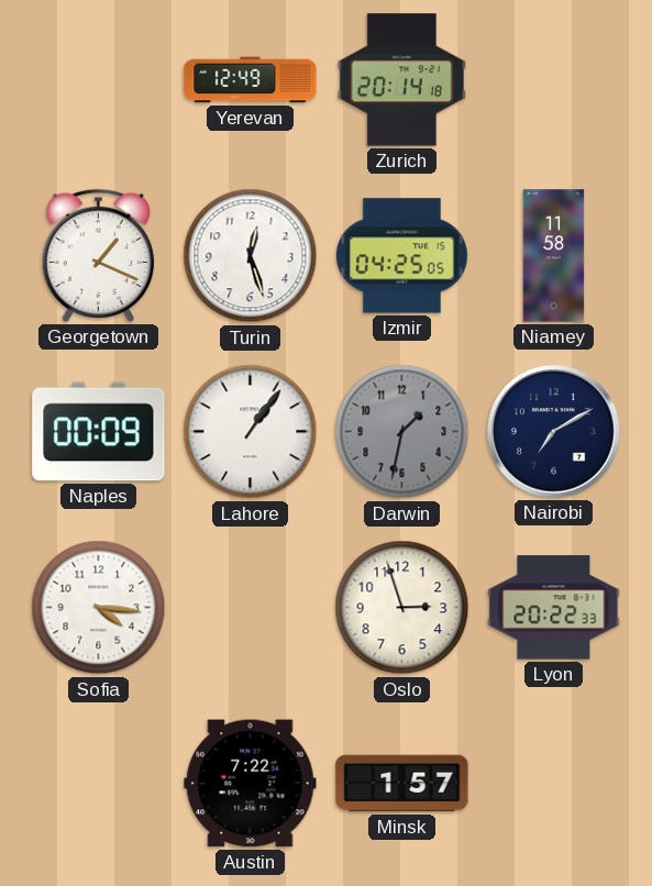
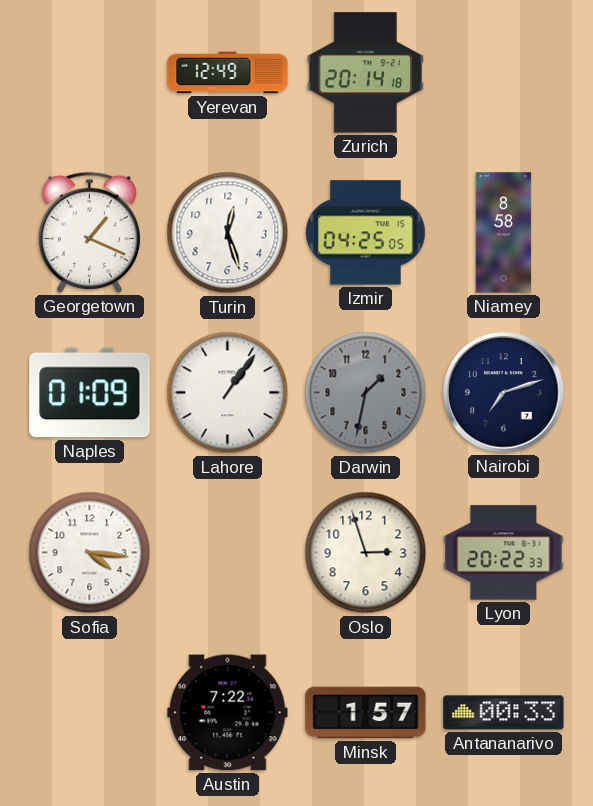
Niamey: 11:58 -> 8:58
Naples: 00:09 -> 01:09
Nairobi: 7:10 -> 7:12
Antananarivo: none -> 00:33
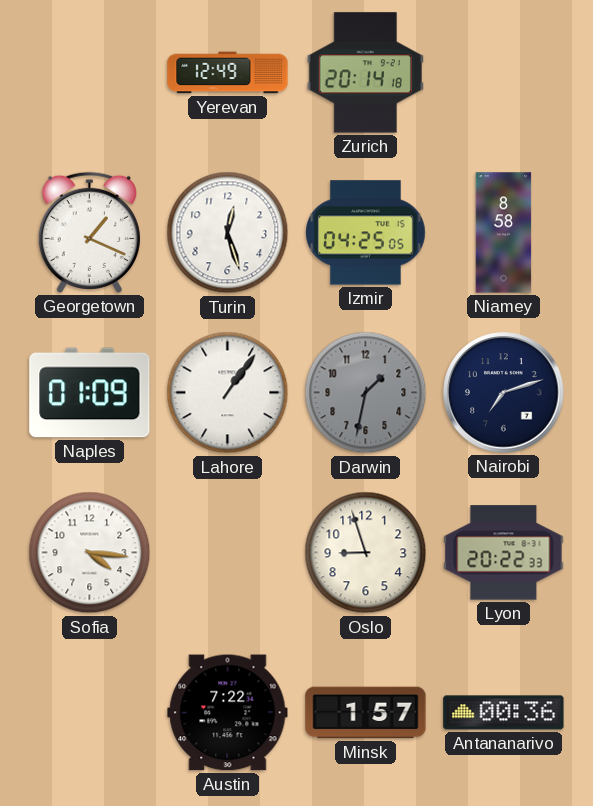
Oslo: 2:57 -> 8:57
Antananarivo: 00:33 -> 00:36
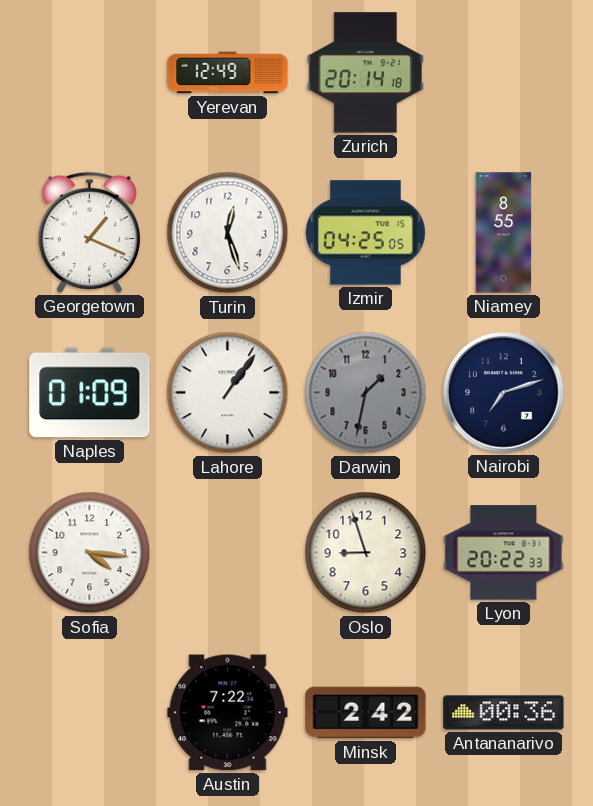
Niamey: 8:58 -> 8:55
Minsk: 1:57 -> 2:42
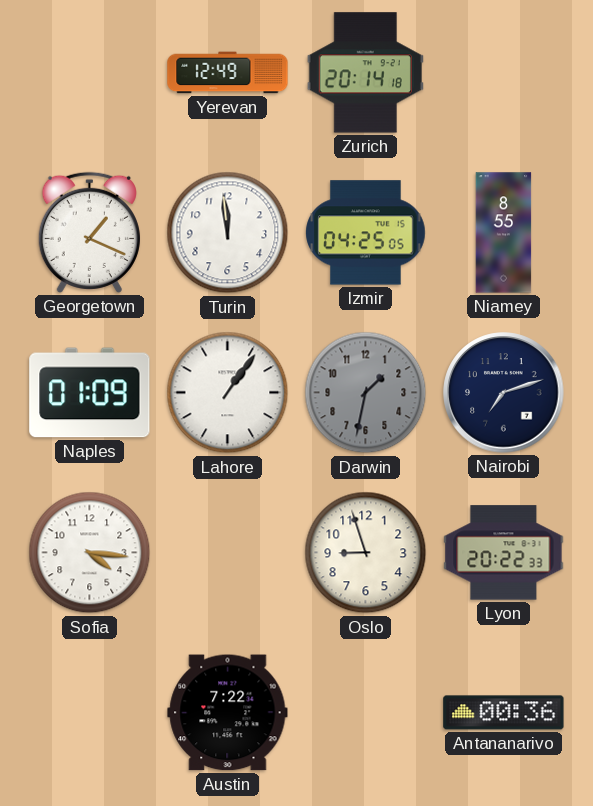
Turin: 12:27 -> 11:59
Minsk: 2:42 -> none
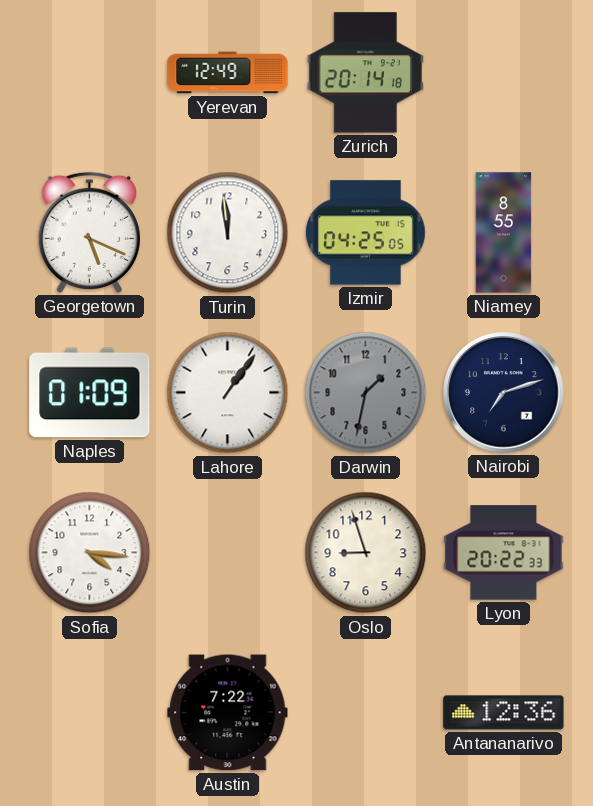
Georgetown: 1:19 -> 5:19
Antananarivo: 00:36 -> 12:36
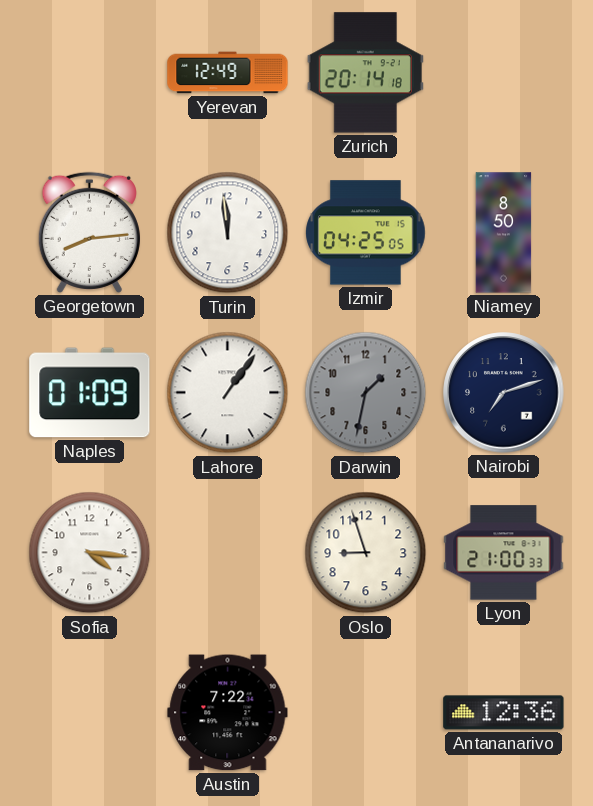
Georgetown: 5:19 -> 8:14
Niamey: 8:55 -> 8:50
Lyon: 20:22 -> 21:00
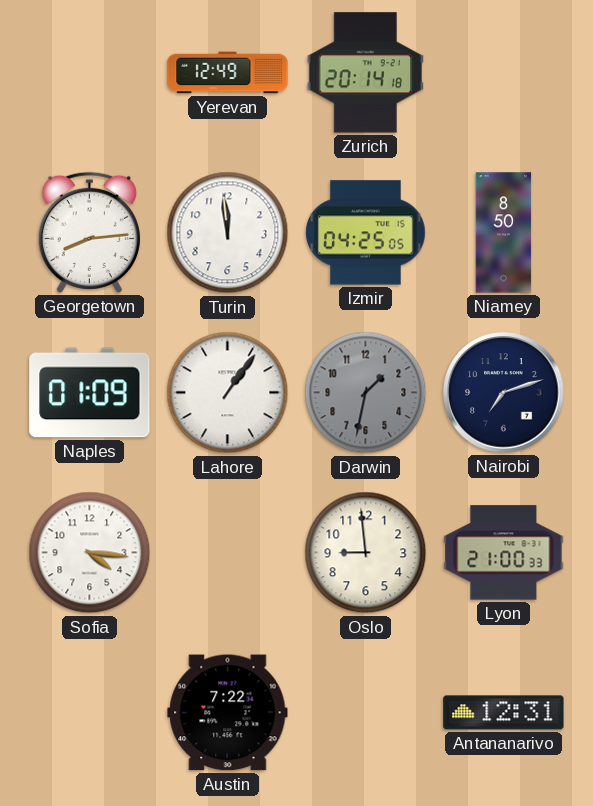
Oslo: 8:57 -> 8:59
Antananarivo: 12:36 -> 12:31
